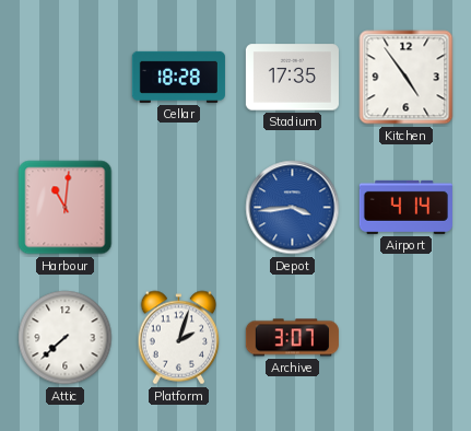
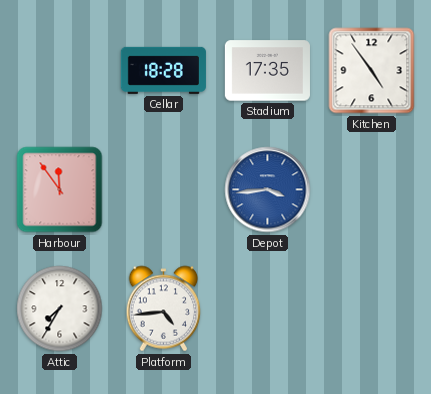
Harbour: 11:01 -> 11:54
Airport: 4:14 -> none
Attic: 7:38 -> 7:35
Platform: 2:03 -> 4:44
Archive: 3:07 -> none
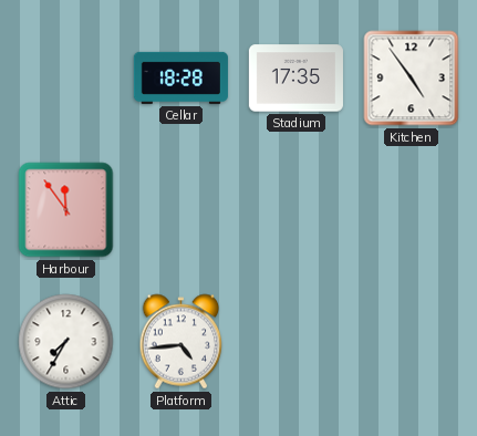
Depot: 3:44 -> none
